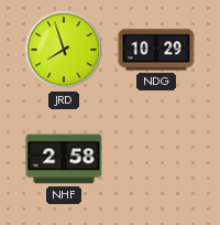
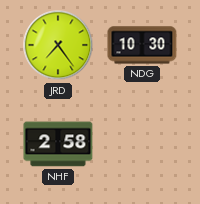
JRD: 7:57 -> 7:24
NDG: 10:29 -> 10:30
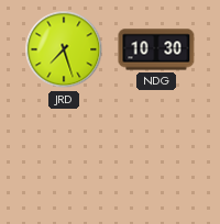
JRD: 7:24 -> 7:27
NHF: 2:58 -> none
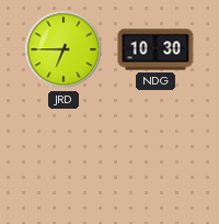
JRD: 7:27 -> 6:45
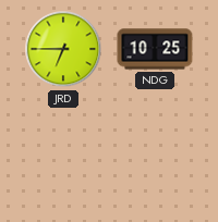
NDG: 10:30 -> 10:25
